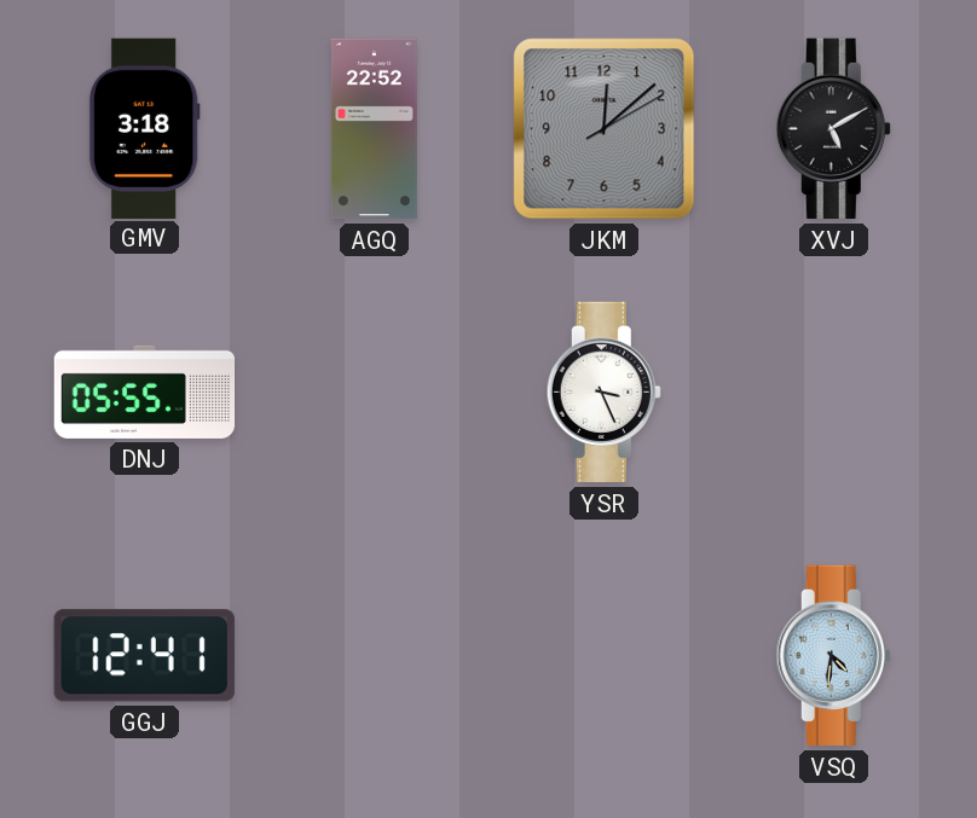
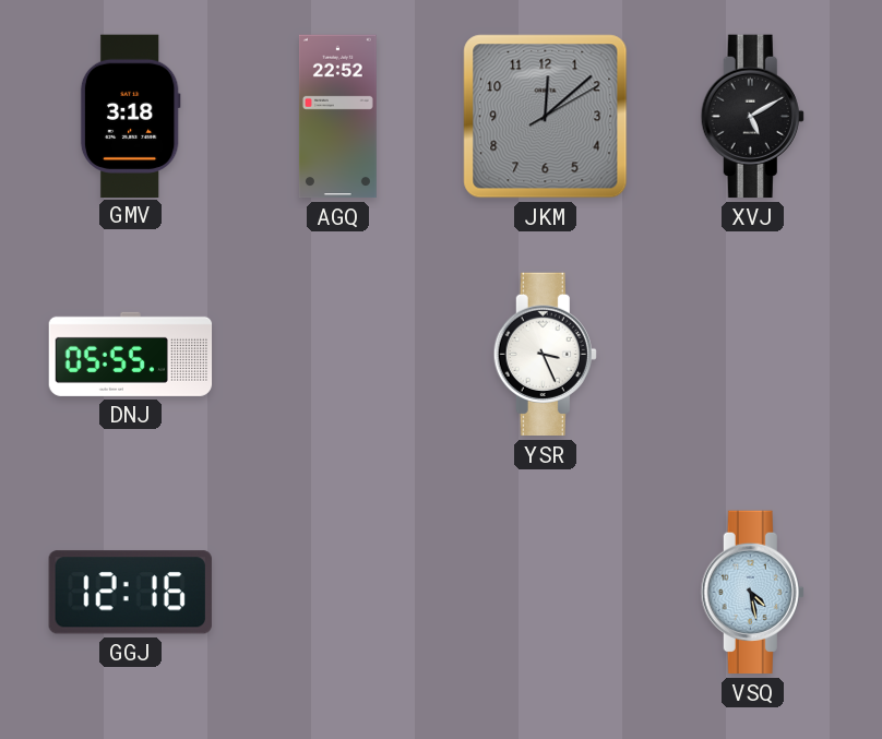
GGJ: 12:41 -> 12:16
VSQ: 4:31 -> 4:28
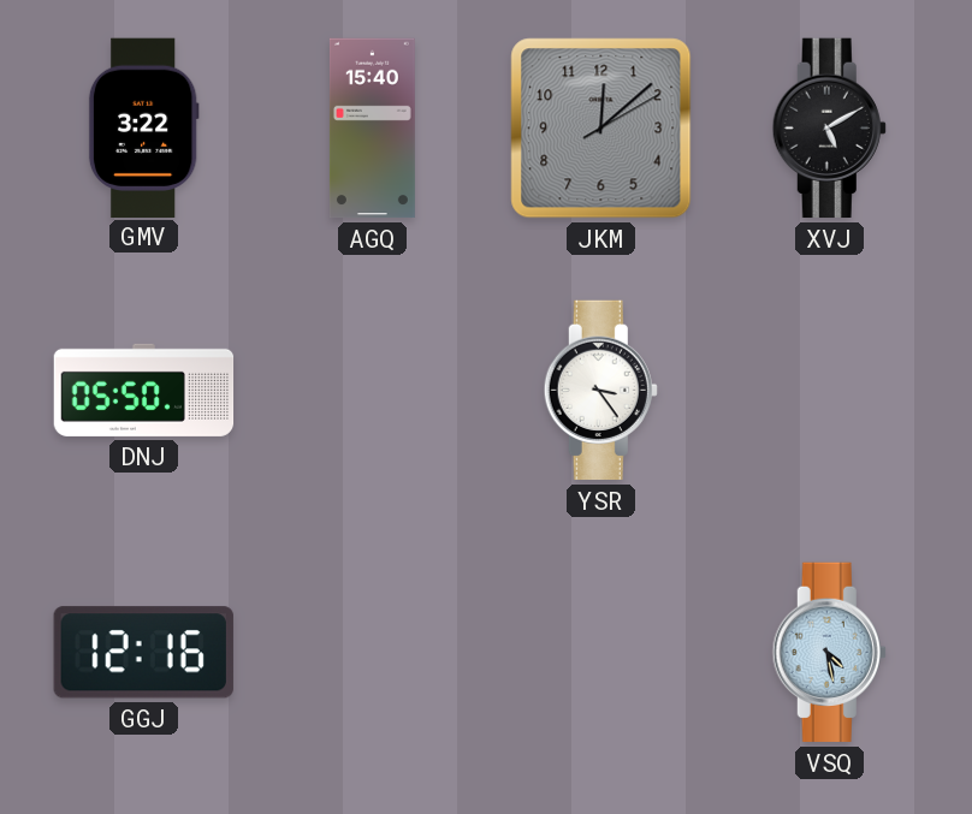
GMV: 3:18 -> 3:22
AGQ: 22:52 -> 15:40
DNJ: 05:55 -> 05:50
YSR: 3:26 -> 3:24
